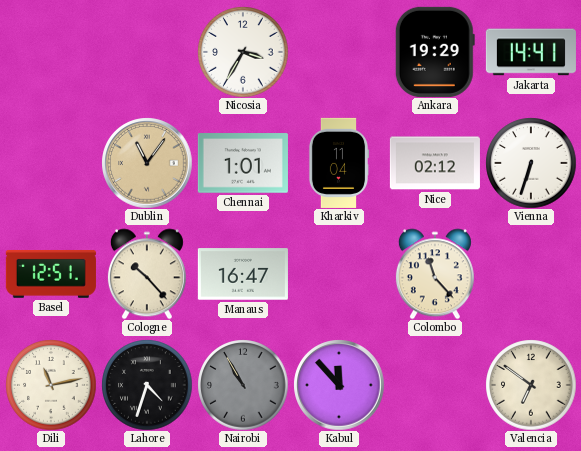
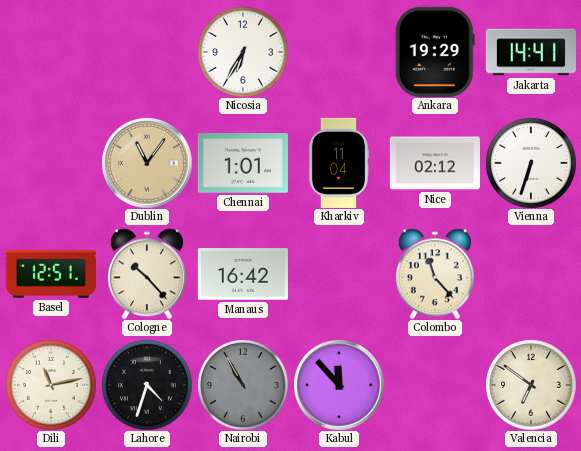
Nicosia: 3:35 -> 6:35
Manaus: 16:47 -> 16:42
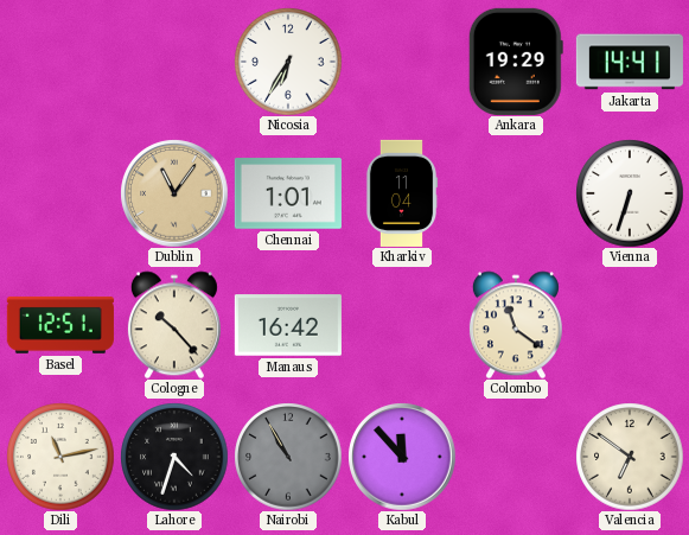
Nice: 02:12 -> none
Colombo: 11:23 -> 11:21
